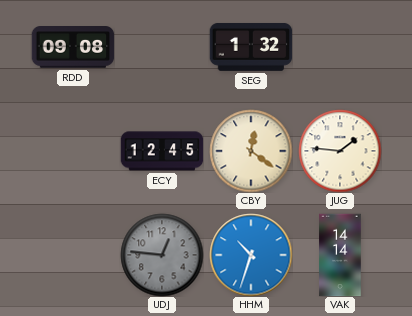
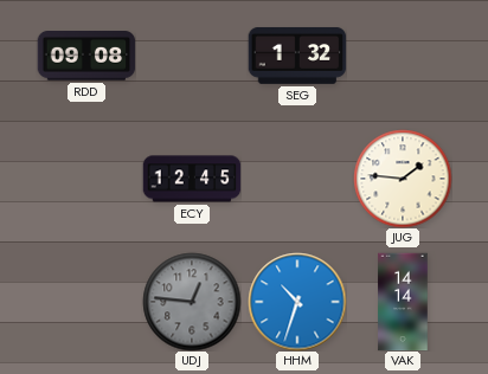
CBY: 12:21 -> none
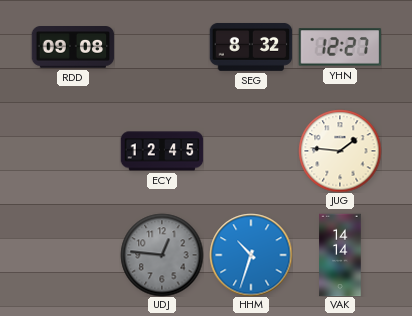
SEG: 1:32 -> 8:32
YHN: none -> 12:27
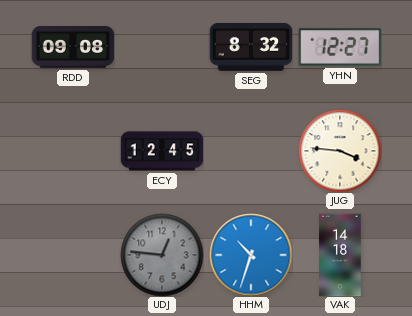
JUG: 1:46 -> 3:46
VAK: 14:14 -> 14:18
